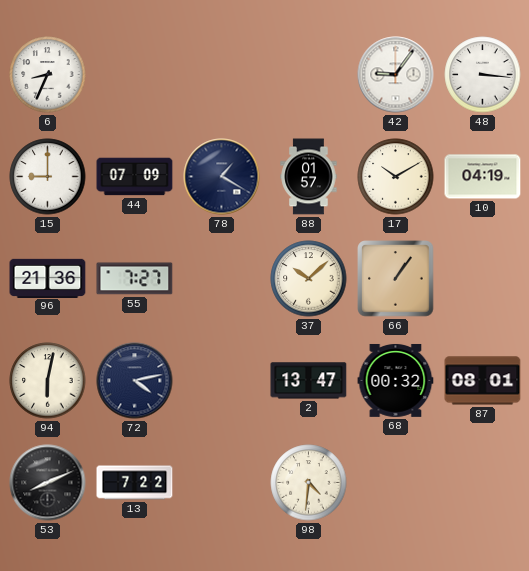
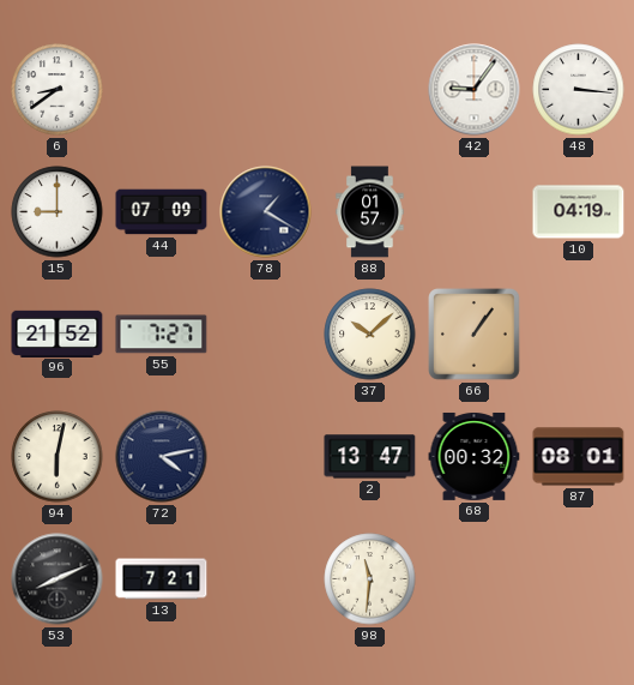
6: 8:34 -> 8:39
17: 10:10 -> none
96: 21:36 -> 21:52
13: 7:22 -> 7:21
98: 4:31 -> 11:31
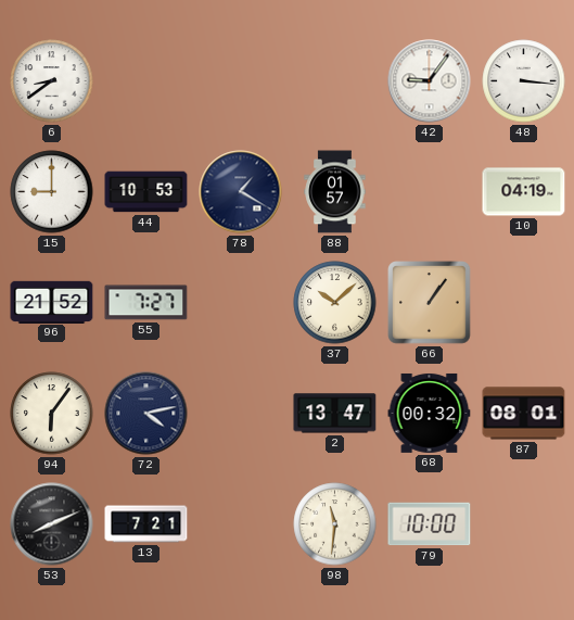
44: 07:09 -> 10:53
94: 6:02 -> 6:06
79: none -> 10:00
